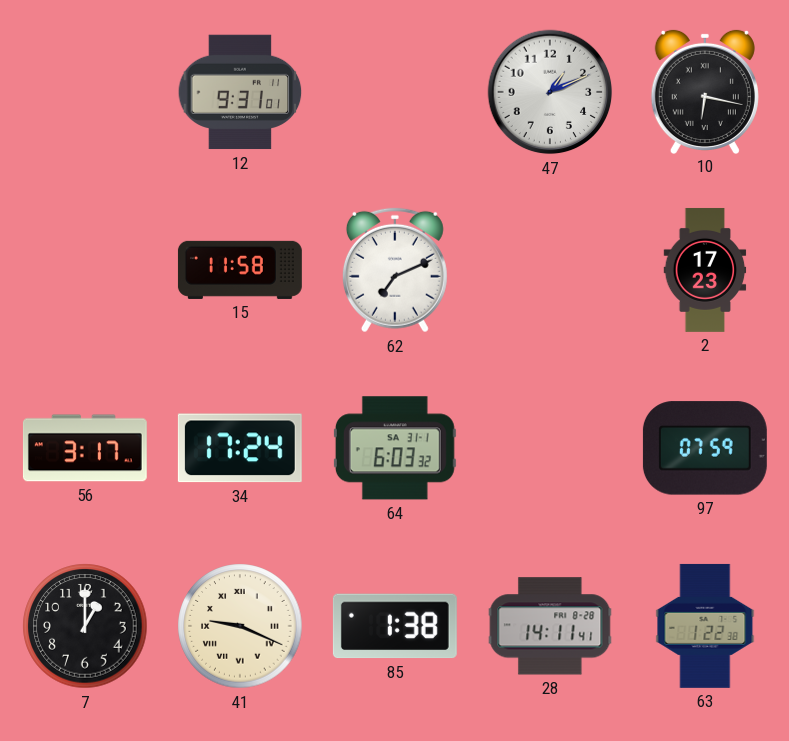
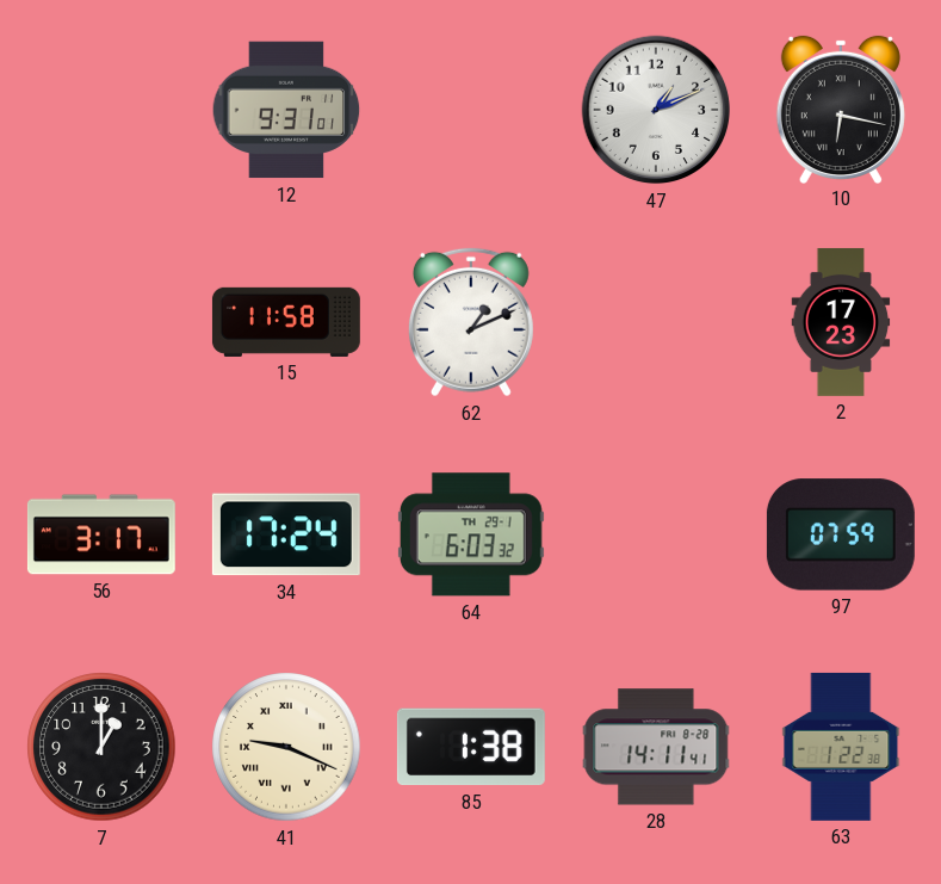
62: 7:11 -> 1:11
64 date: SA 31-1 -> TH 29-1
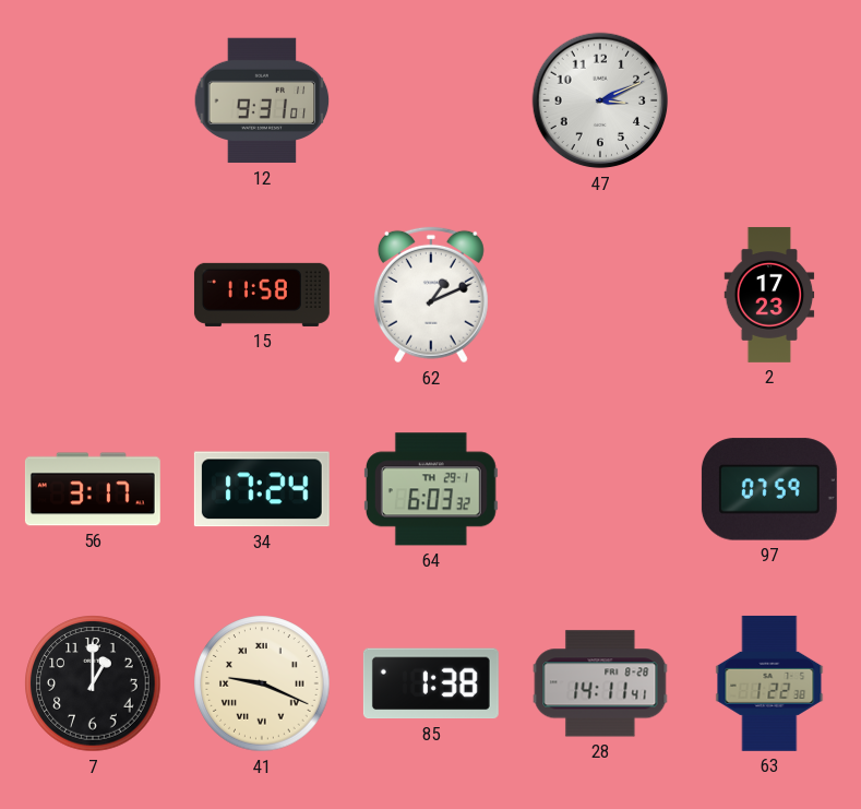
47: 1:11 -> 3:11
10: 6:17 -> none
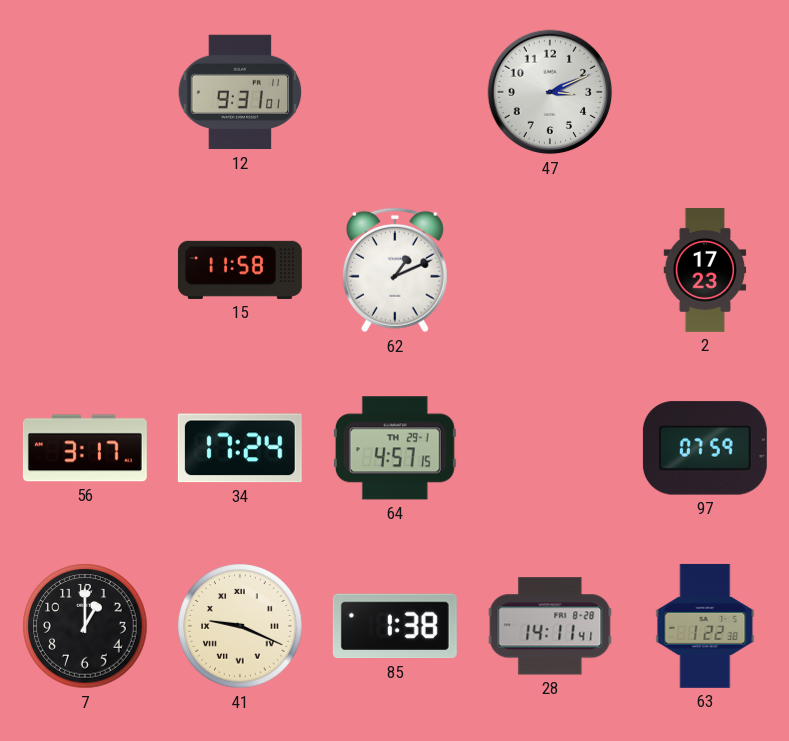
64: 6:03 -> 4:57
